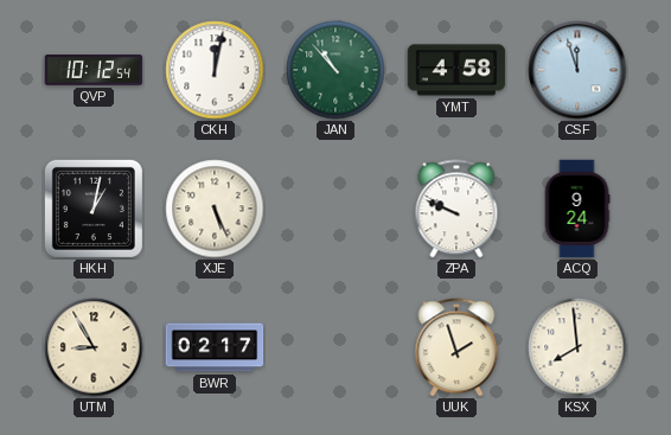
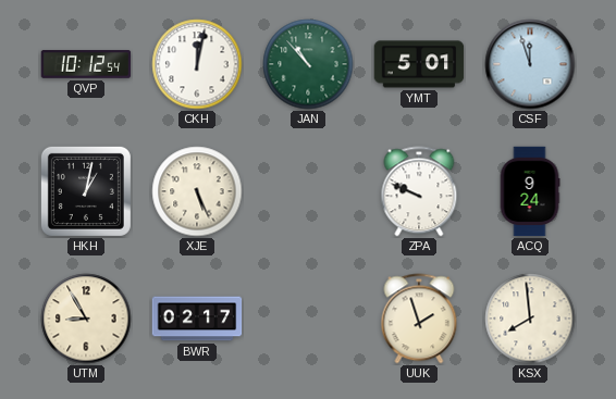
YMT: 4:58 -> 5:01
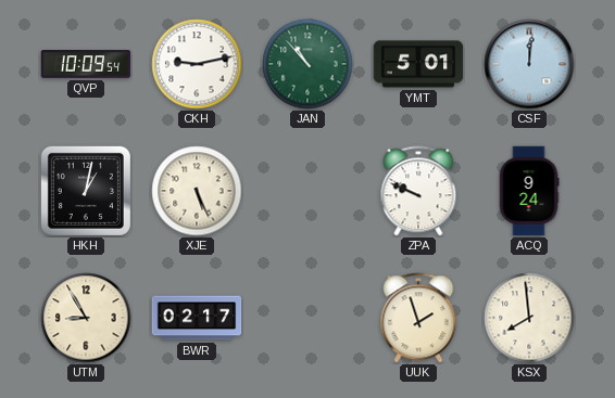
QVP: 10:12 -> 10:09
CKH: 12:02 -> 9:13
CSF: 11:57 -> 12:01
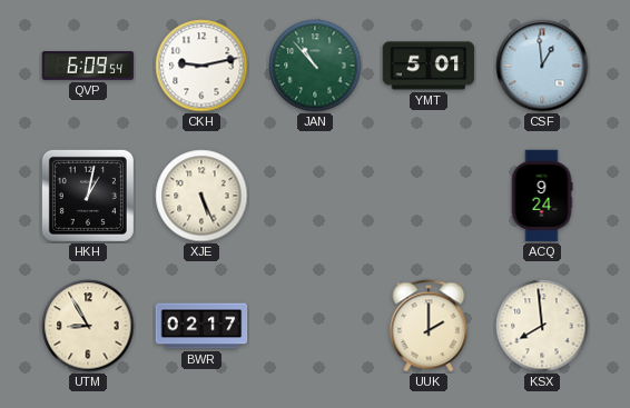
QVP: 10:09 -> 6:09
CSF: 12:01 -> 12:59
ZPA: 9:49 -> none
UUK: 1:57 -> 2:00
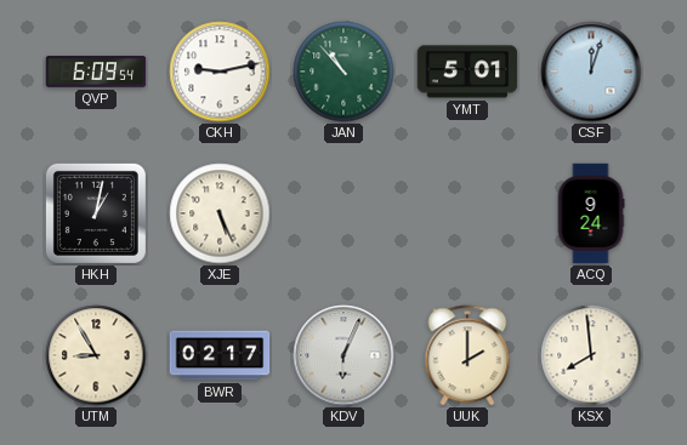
CSF: 12:59 -> 12:03
KDV: none -> 6:04
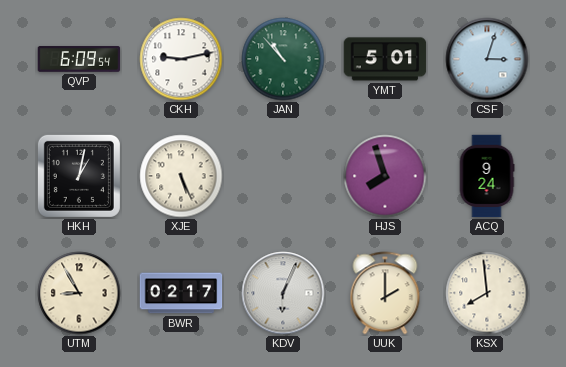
CSF: 12:03 -> 3:03
HJS: none -> 7:57
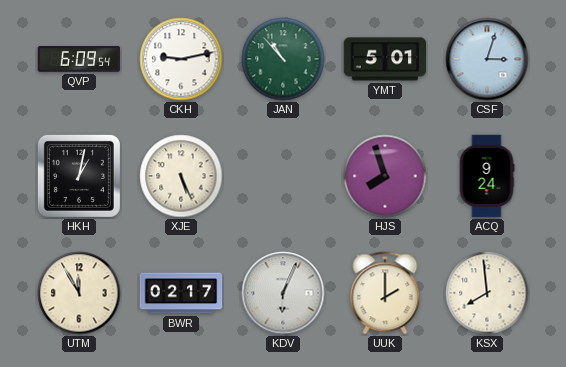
UTM: 8:55 -> 11:55
